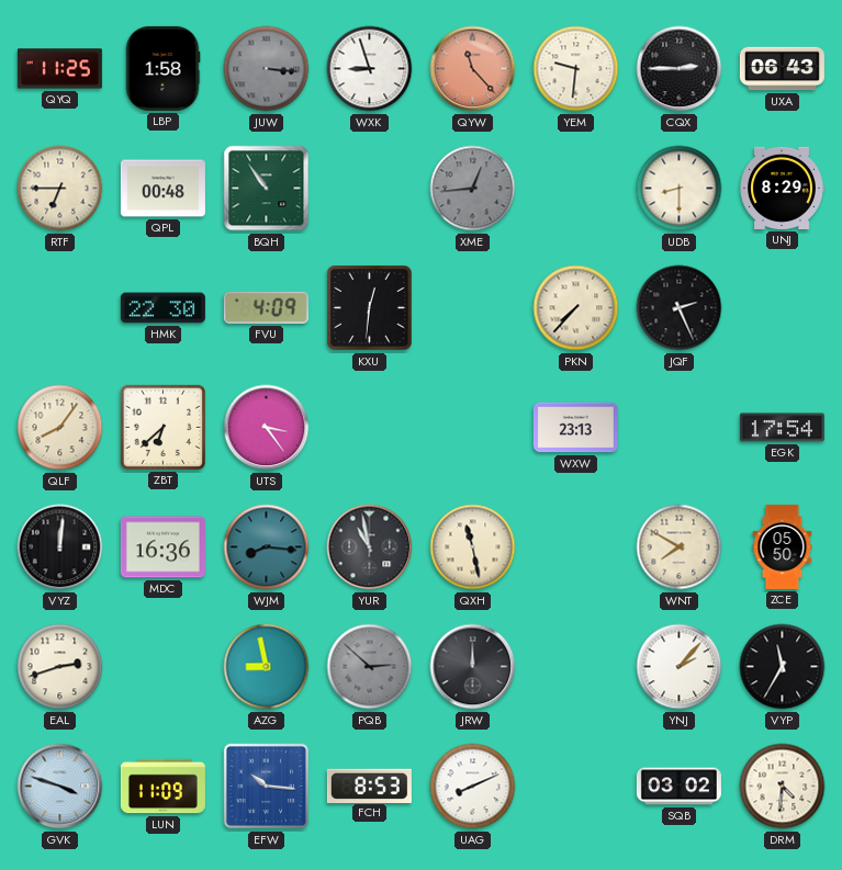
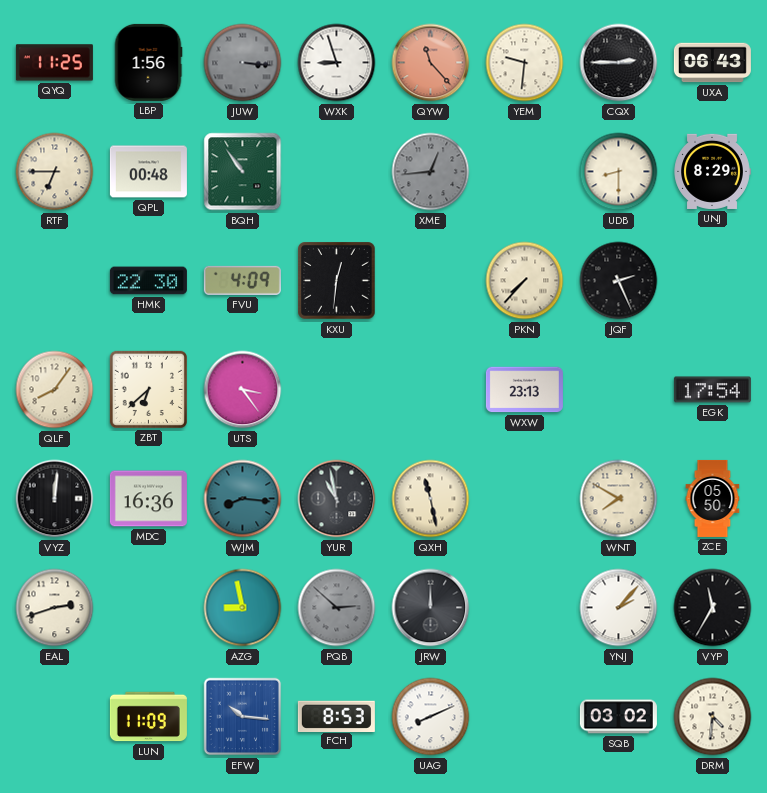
LBP: 1:58 -> 1:56
GVK: 3:48 -> none
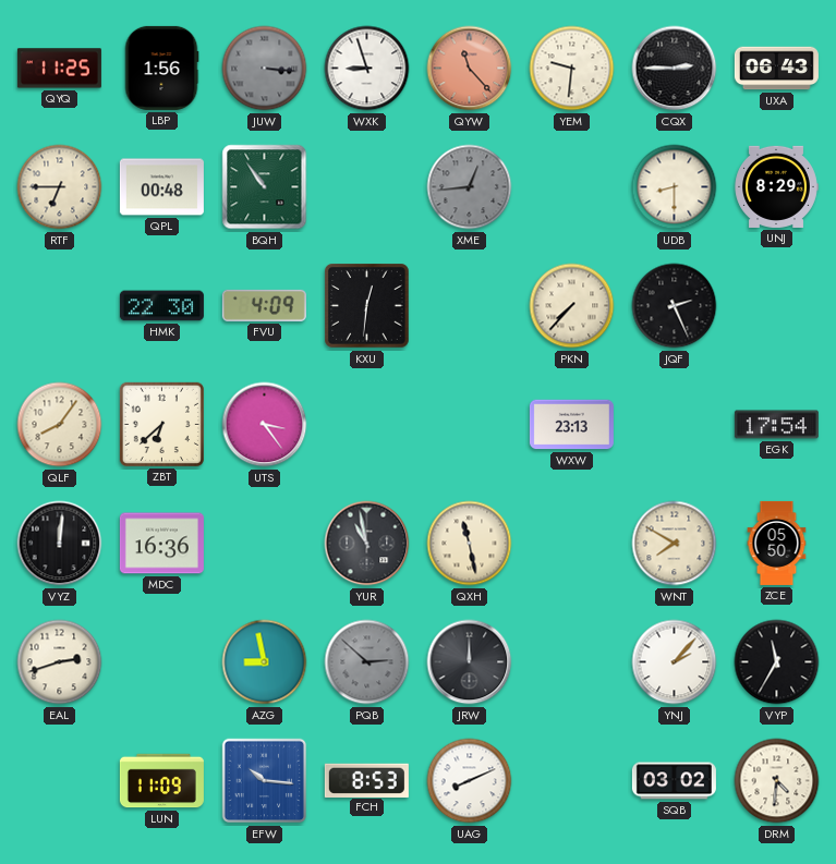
WJM: 8:16 -> none
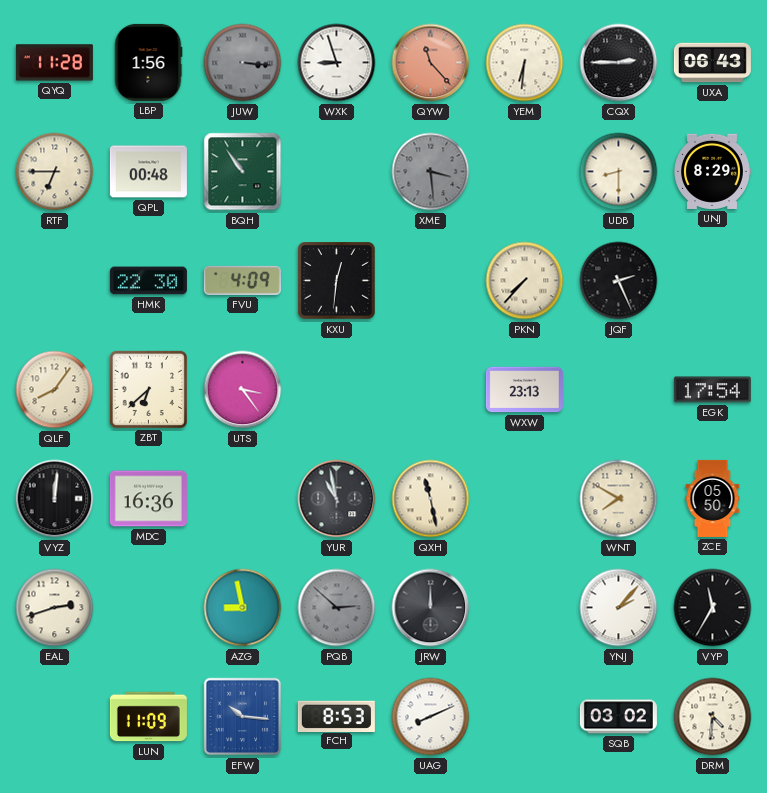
QYQ: 11:25 -> 11:28
YEM: 9:31 -> 6:31
XME: 12:44 -> 3:29
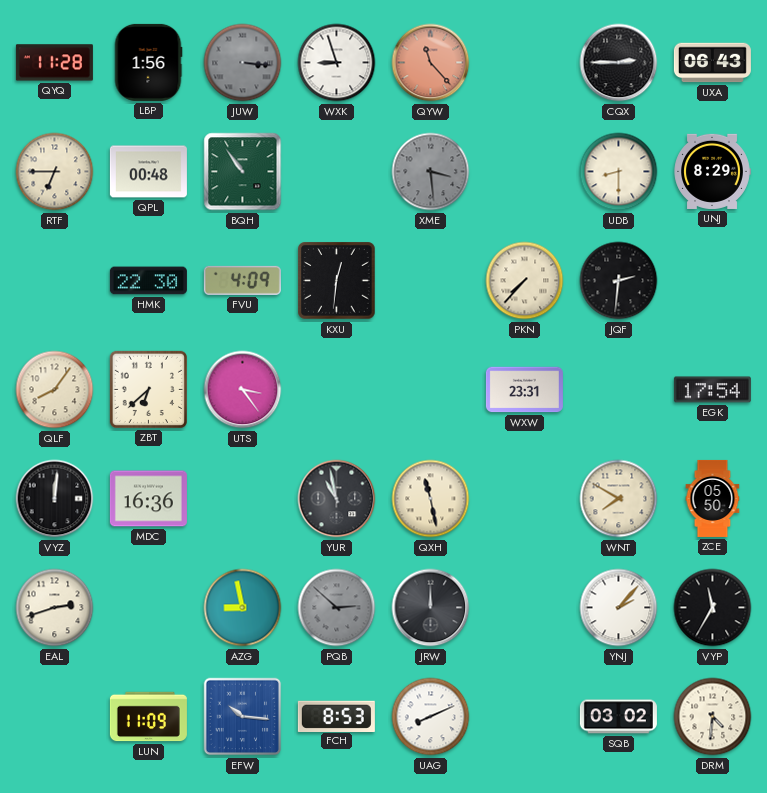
YEM: 6:31 -> none
JQF: 2:26 -> 2:31
WXW: 23:13 -> 23:31
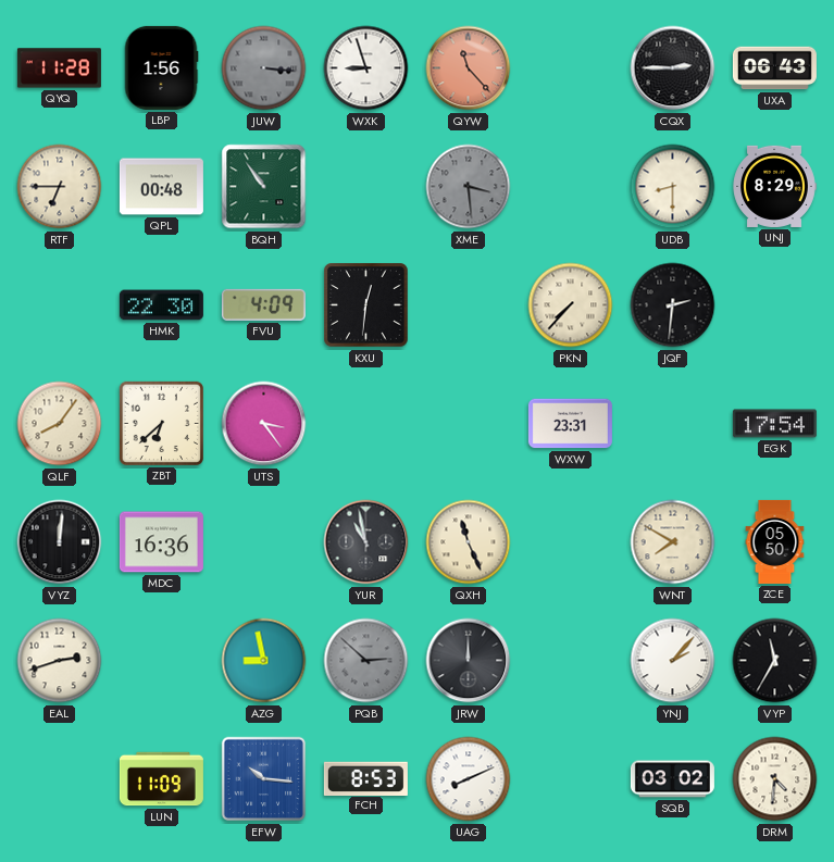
QXH: 11:28 -> 11:26
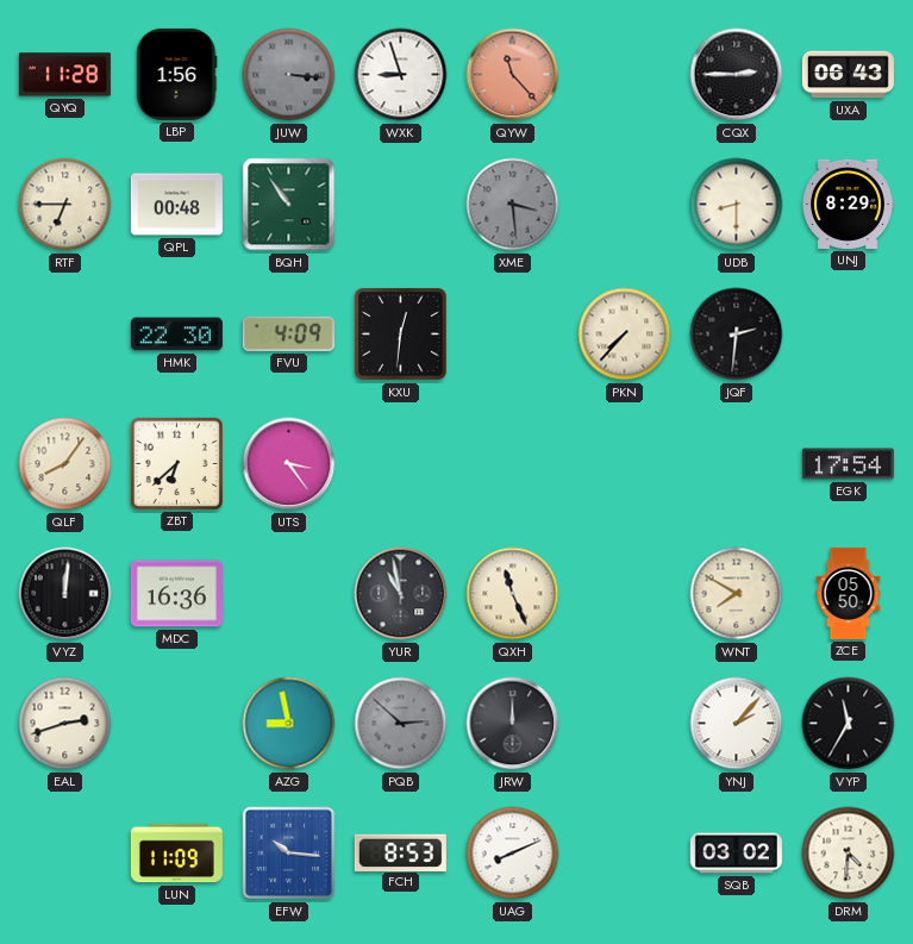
WXW: 23:31 -> none
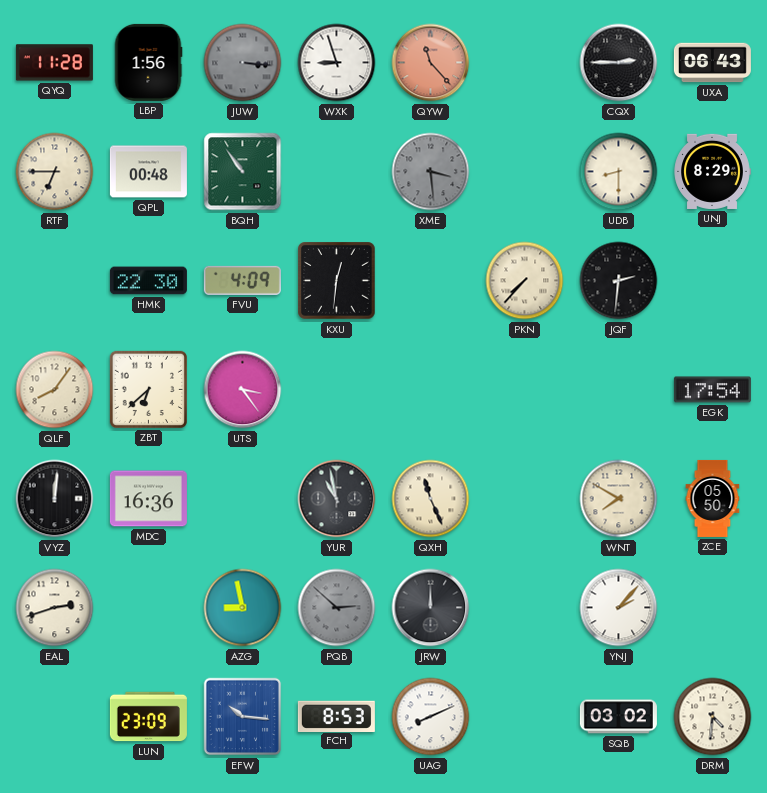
VYP: 11:35 -> none
LUN: 11:09 -> 23:09
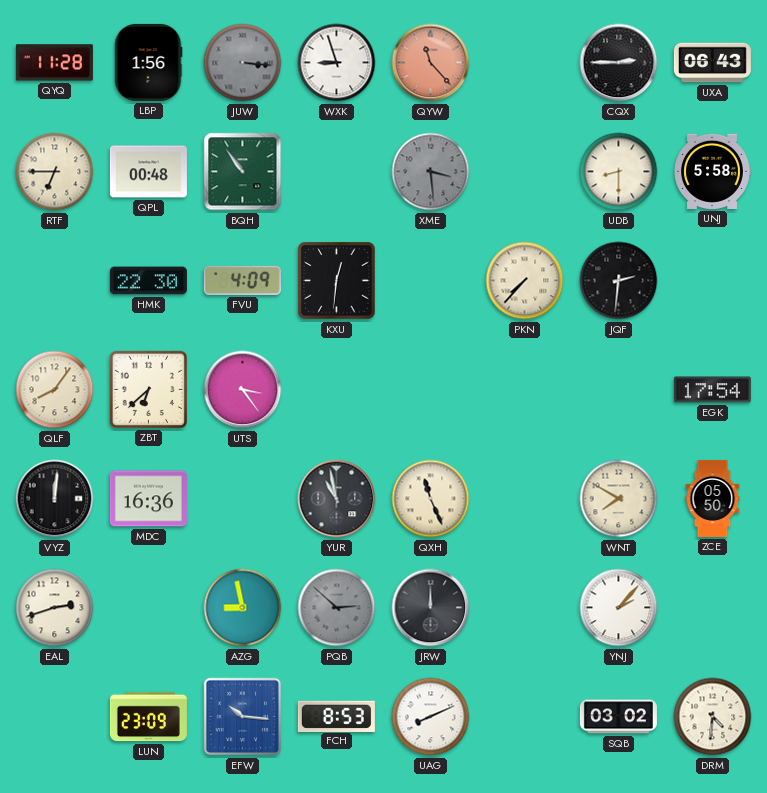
UNJ: 8:29 -> 5:58
